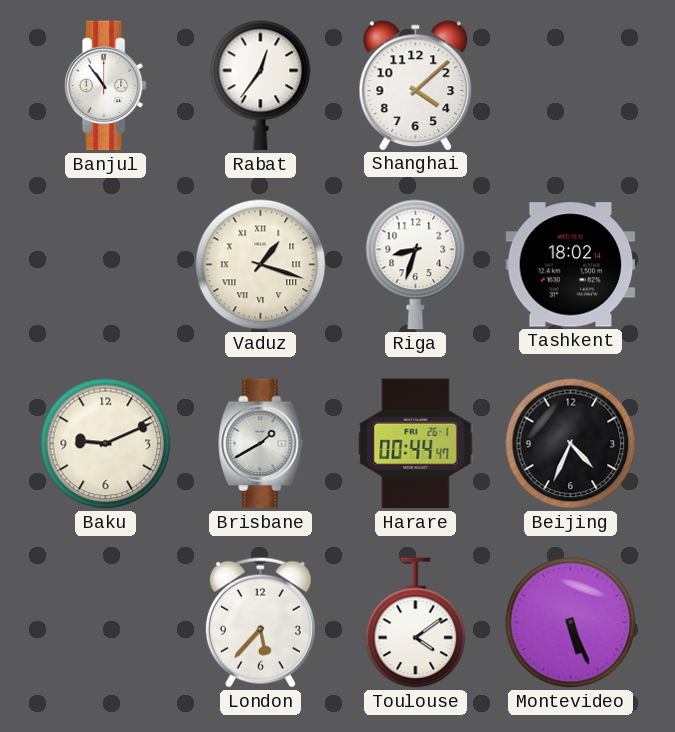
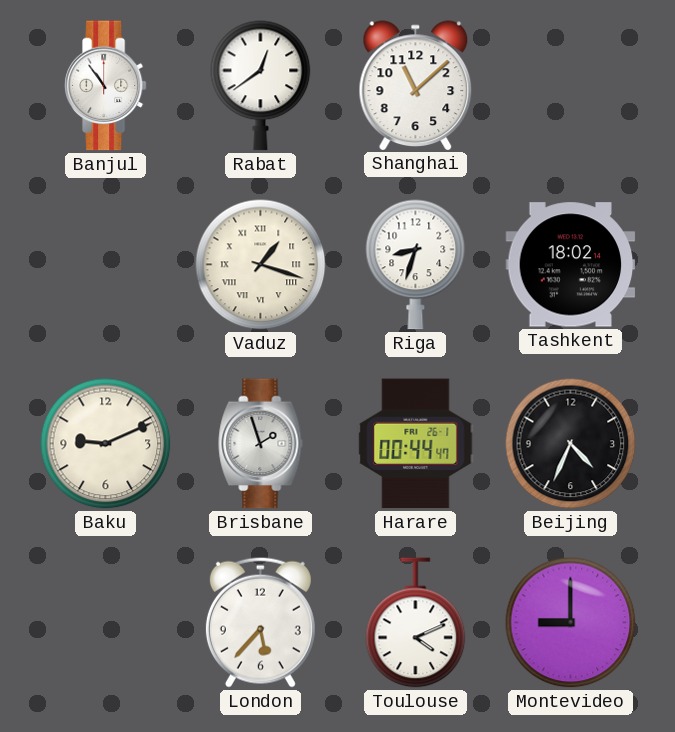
Rabat: 12:36 -> 12:39
Shanghai: 4:08 -> 11:08
Brisbane: 1:40 -> 1:57
Toulouse: 4:09 -> 4:11
Montevideo: 5:26 -> 9:00
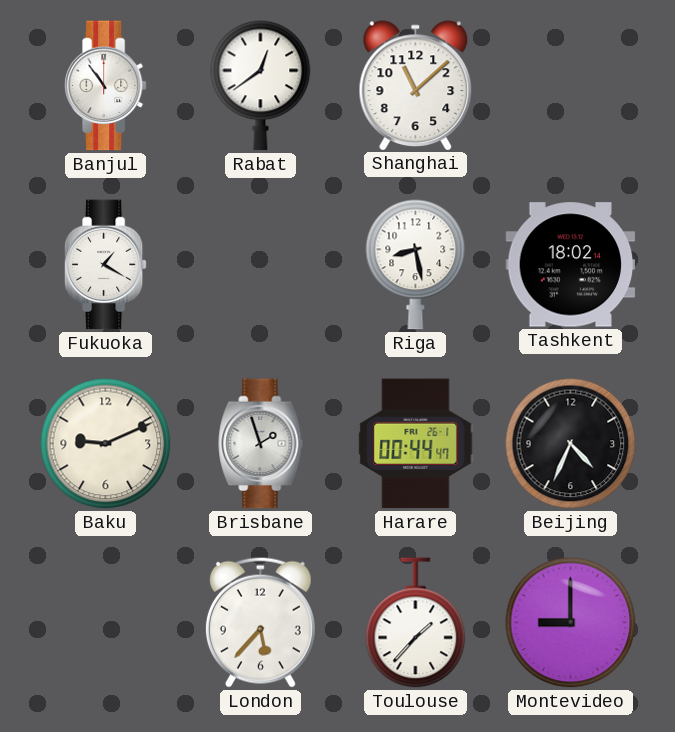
Fukuoka: none -> 1:20
Vaduz: 1:18 -> none
Riga: 8:33 -> 8:28
Toulouse: 4:11 -> 1:37
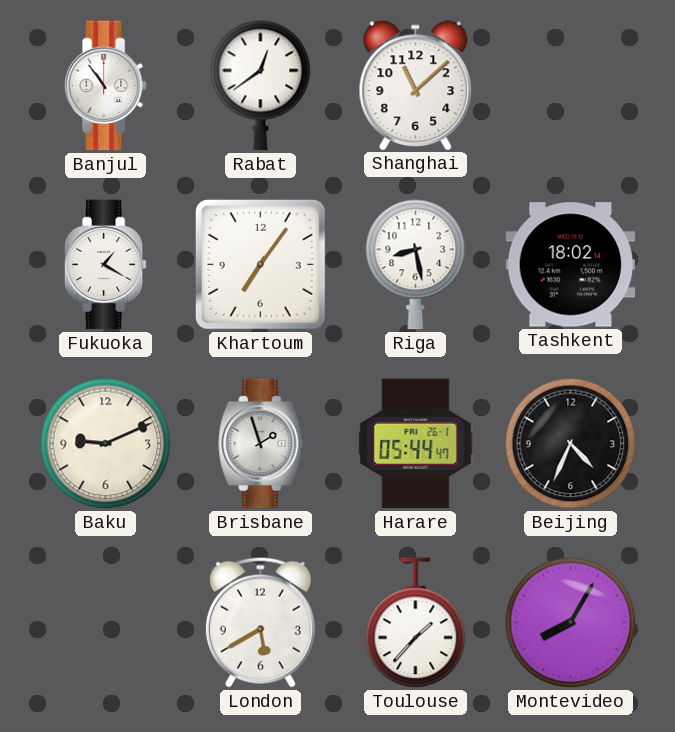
Khartoum: none -> 7:06
Harare: 00:44 -> 05:44
London: 5:37 -> 5:40
Montevideo: 9:00 -> 8:05
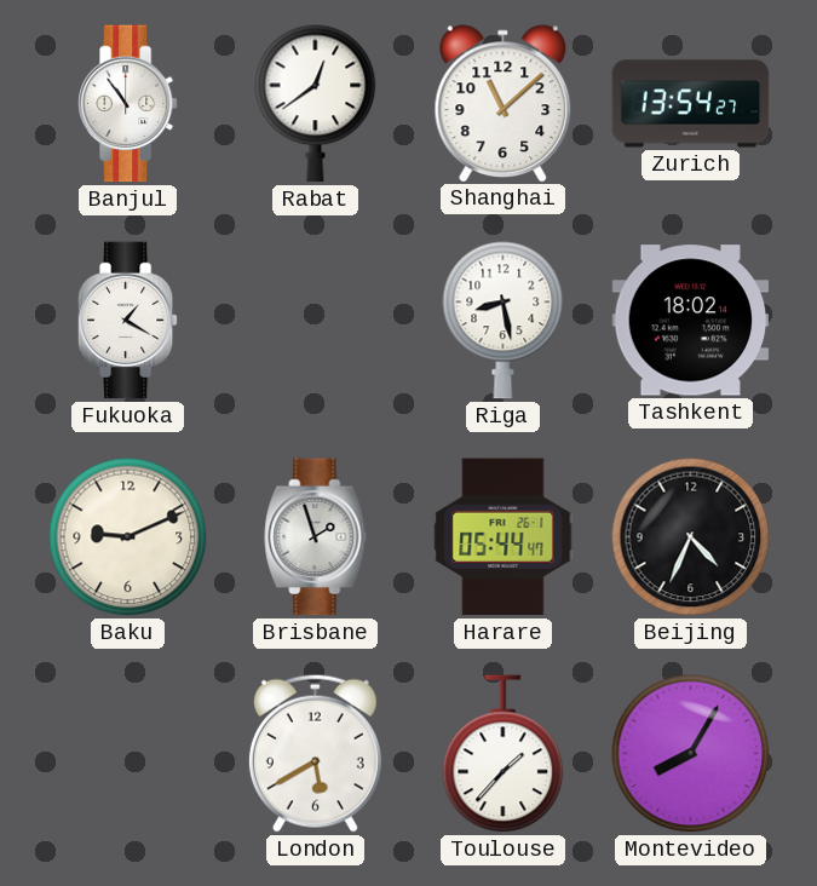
Zurich: none -> 13:54
Khartoum: 7:06 -> none
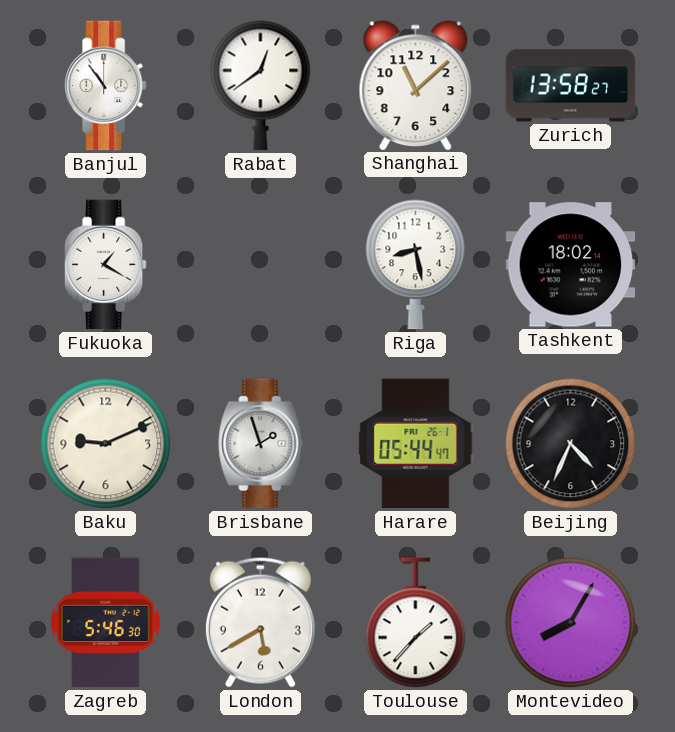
Zurich: 13:54 -> 13:58
Zagreb: none -> 5:46
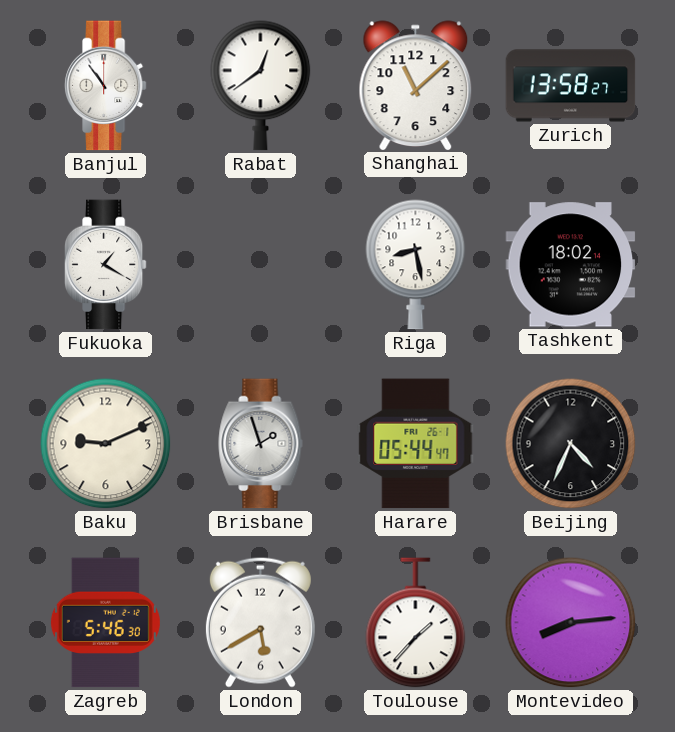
Montevideo: 8:05 -> 8:14
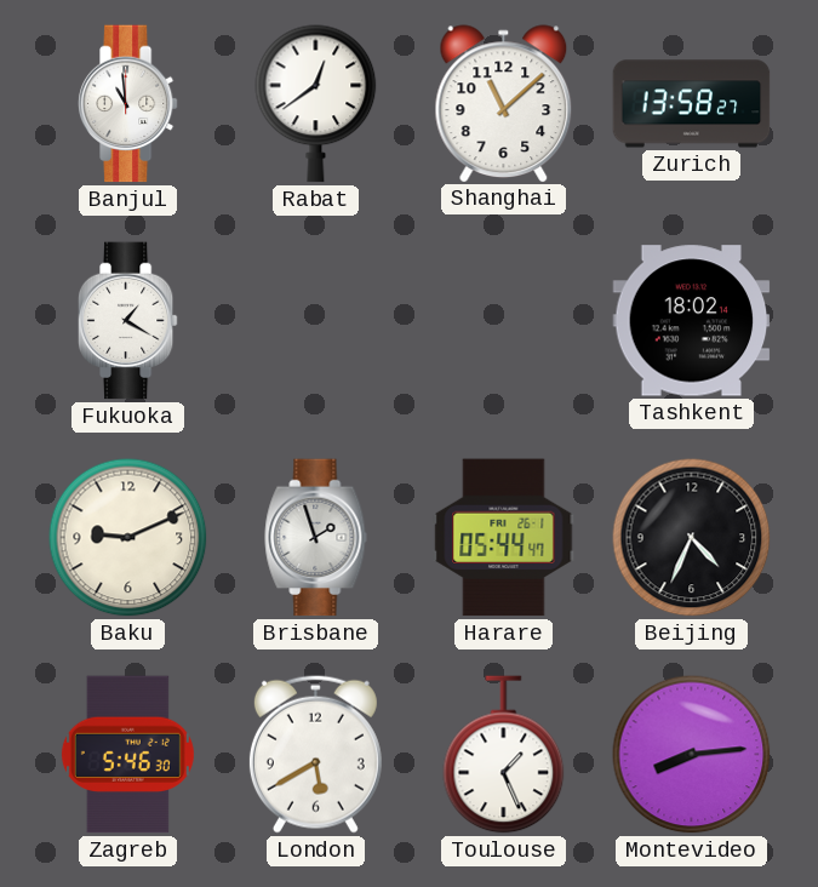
Banjul: 10:54 -> 10:59
Riga: 8:28 -> none
Toulouse: 1:37 -> 1:26
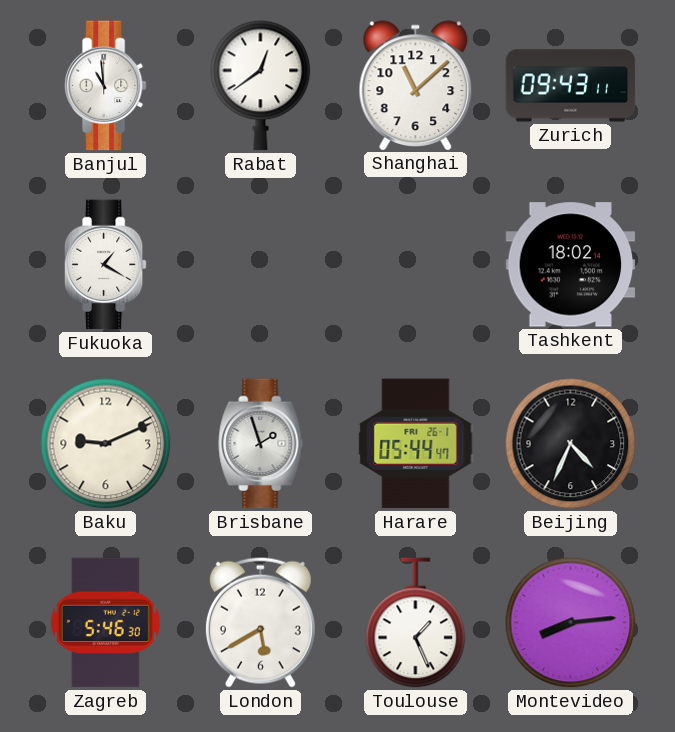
Zurich: 13:58 -> 09:43
